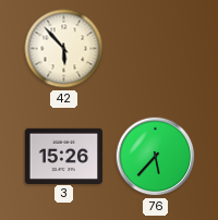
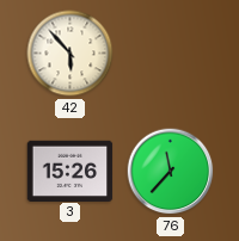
76: 5:37 -> 11:37
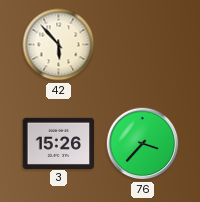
76: 11:37 -> 3:37
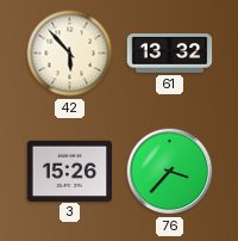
61: none -> 13:32
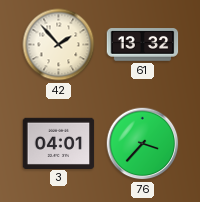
42: 5:53 -> 1:53
3: 15:26 -> 04:01
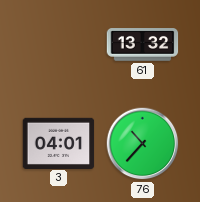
42: 1:53 -> none
76: 3:37 -> 10:37
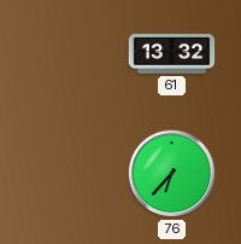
3: 04:01 -> none
76: 10:37 -> 6:37
